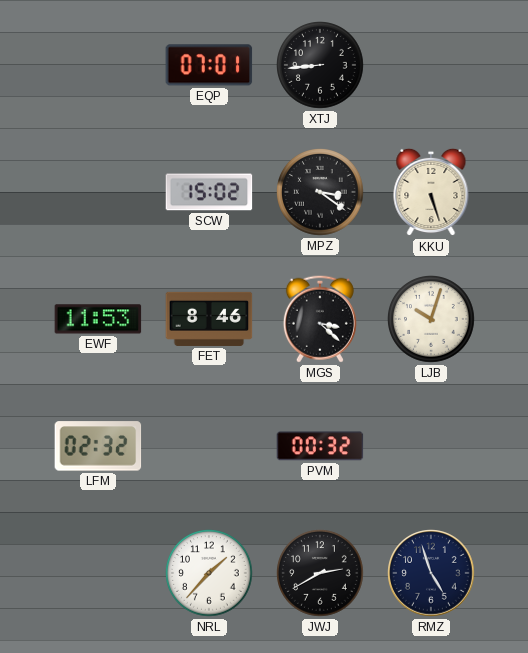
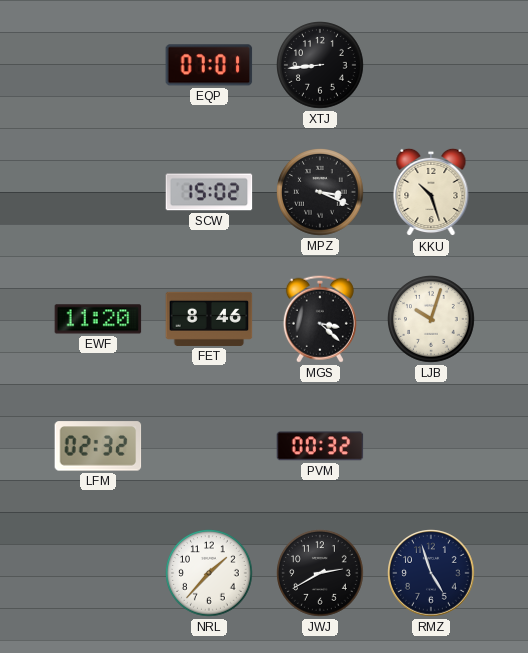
MPZ: 3:21 -> 3:19
KKU: 5:27 -> 10:27
EWF: 11:53 -> 11:20
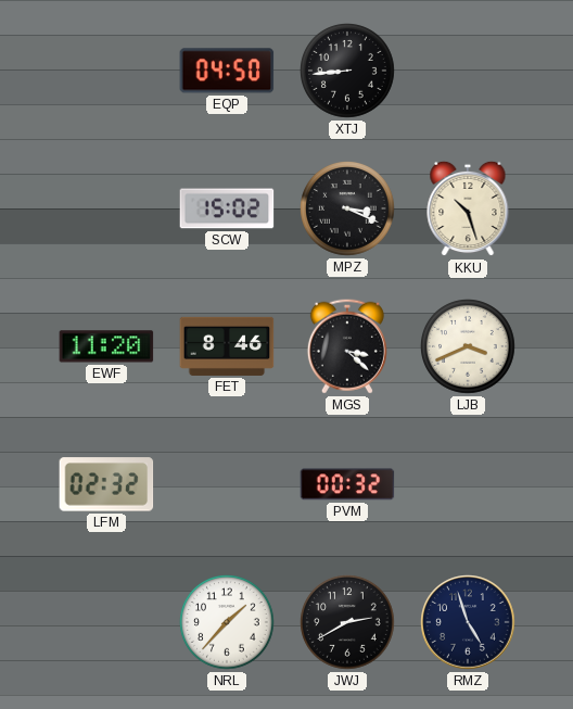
EQP: 07:01 -> 04:50
LJB: 10:03 -> 3:41
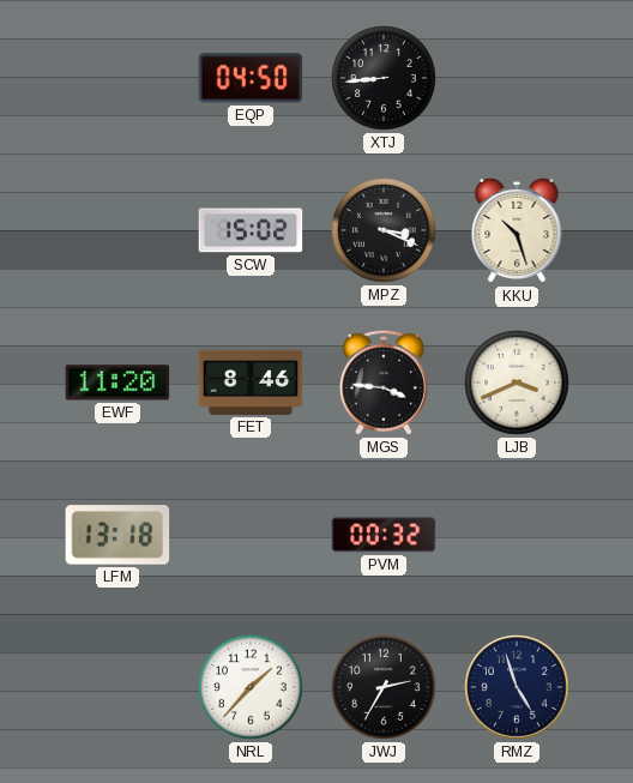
MGS: 3:22 -> 3:46
LFM: 02:32 -> 13:18
JWJ: 2:40 -> 2:35
